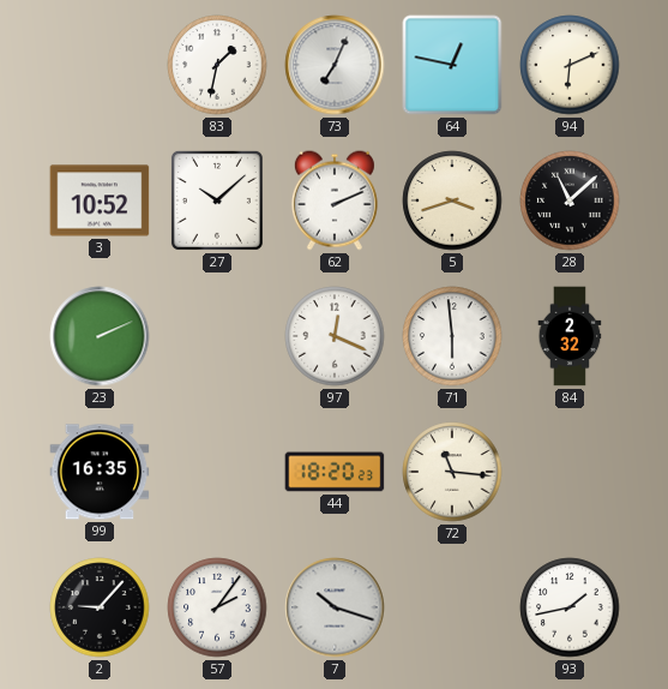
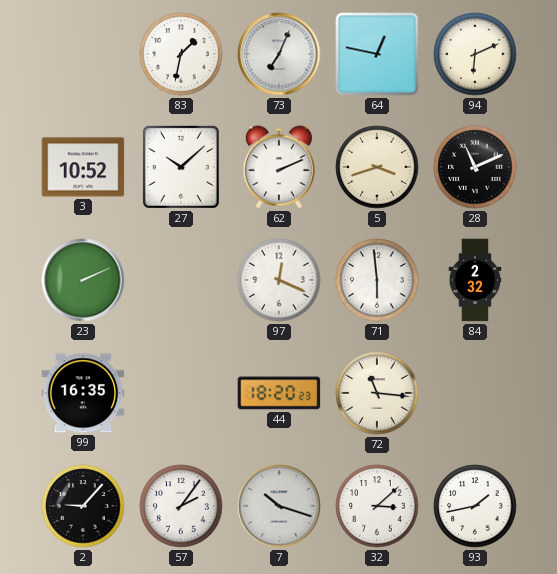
28: 11:08 -> 11:11
32: none -> 3:08
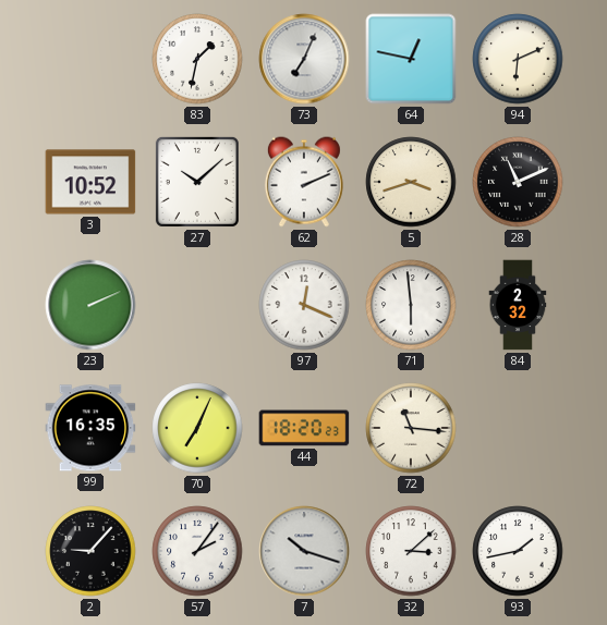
70: none -> 7:04
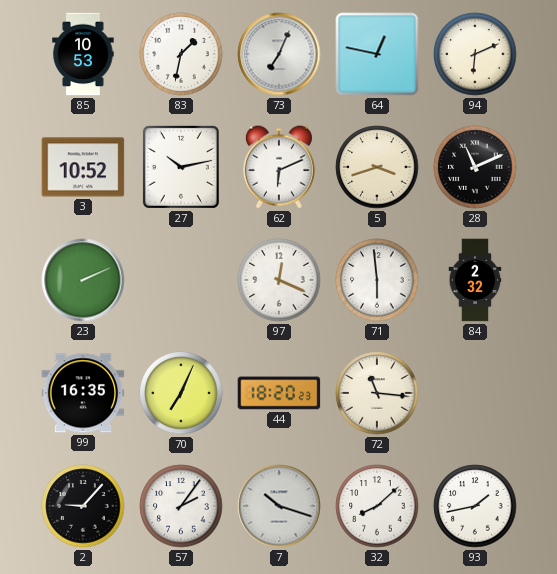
85: none -> 10:53
27: 10:08 -> 10:13
62: 2:11 -> 6:11
32: 3:08 -> 8:08
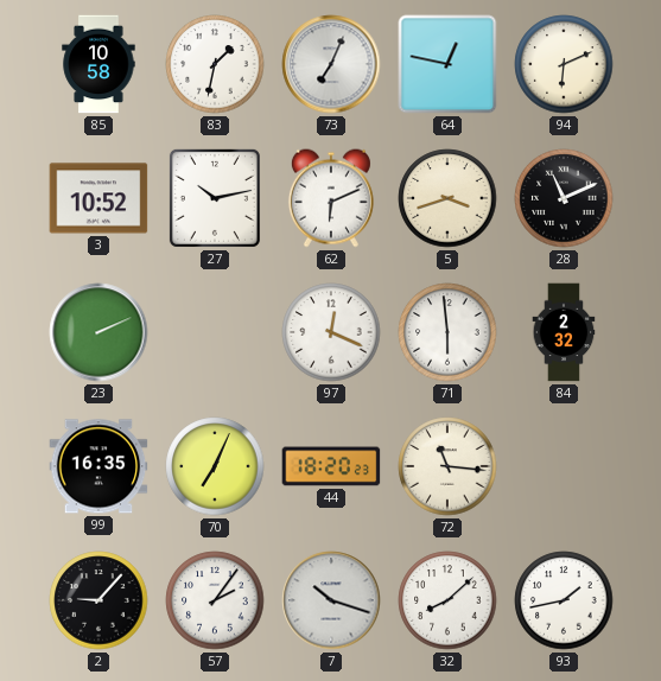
85: 10:53 -> 10:58
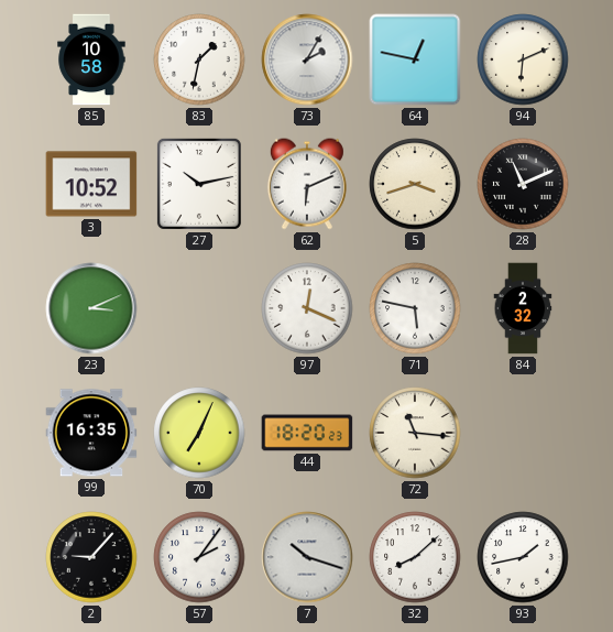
73: 7:04 -> 2:05
23: 2:11 -> 3:11
71: 5:59 -> 5:47
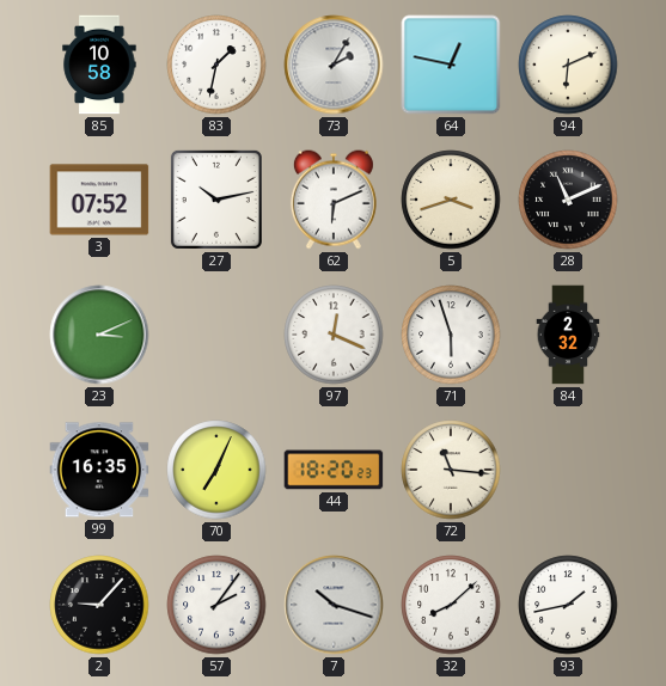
3: 10:52 -> 07:52
71: 5:47 -> 5:57
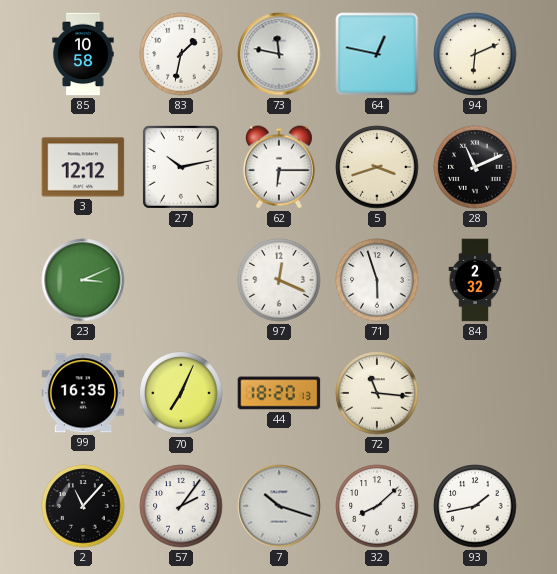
73: 2:05 -> 11:47
3: 07:52 -> 12:12
62: 6:11 -> 6:15
44: 18:20:23 -> 18:20:13
2: 9:07 -> 11:07
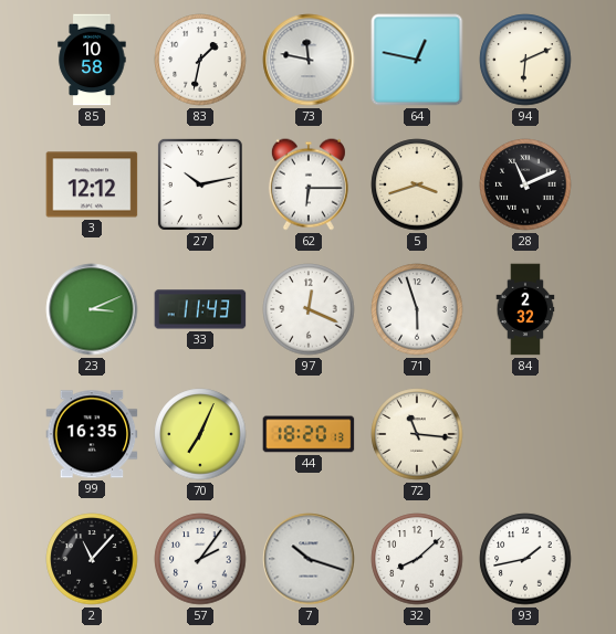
33: none -> 11:43
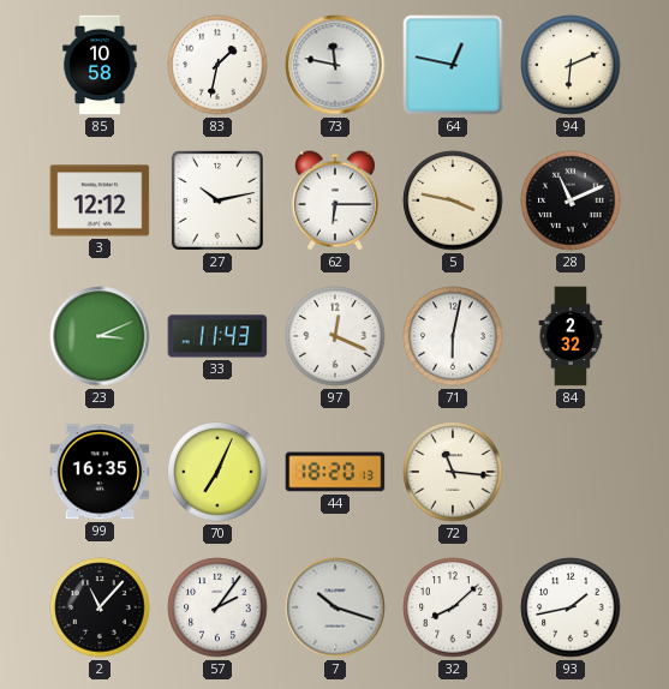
5: 3:42 -> 3:47
71: 5:57 -> 6:02
